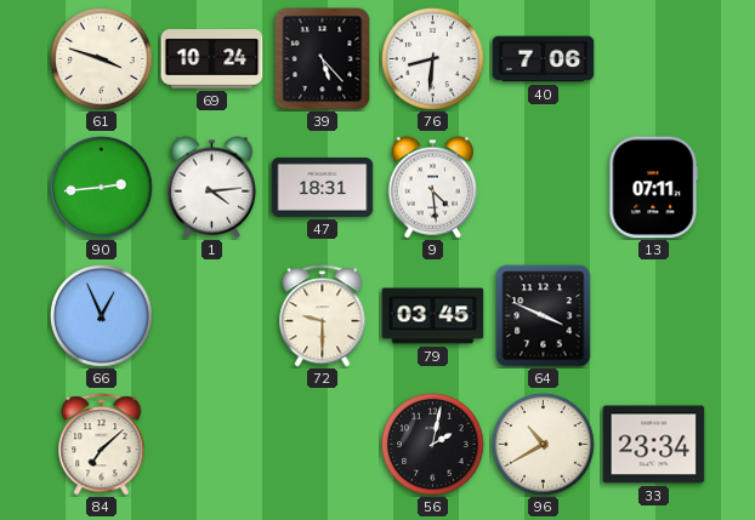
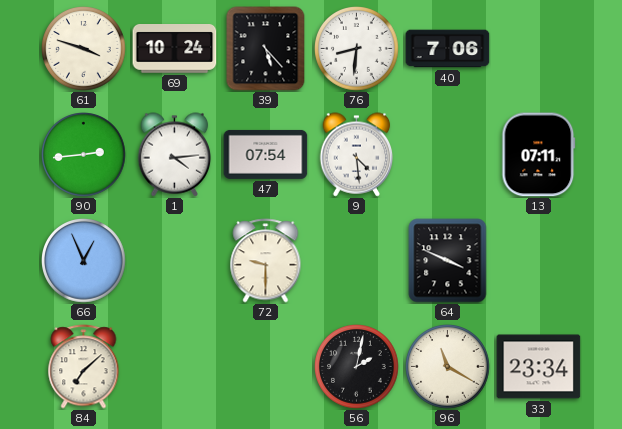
47: 18:31 -> 07:54
79: 03:45 -> none
96: 10:40 -> 11:20
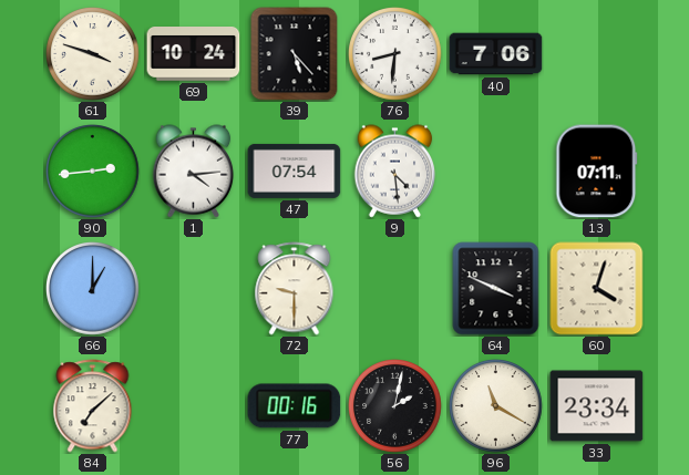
66: 12:56 -> 1:00
60: none -> 4:03
77: none -> 00:16
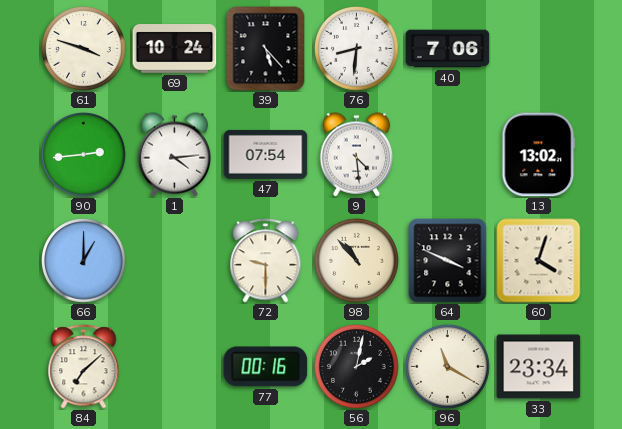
13: 07:11 -> 13:02
98: none -> 10:53
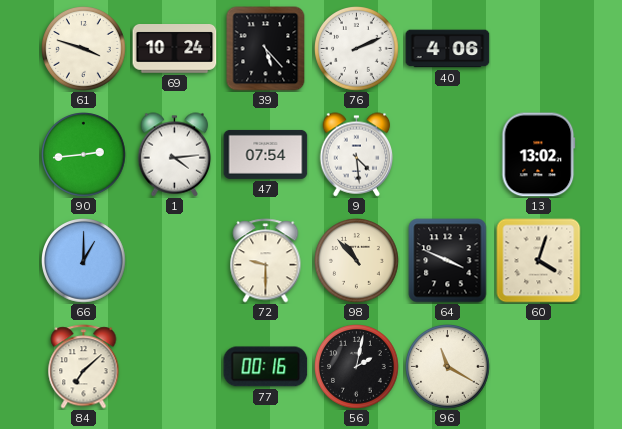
76: 8:31 -> 2:11
40: 7:06 -> 4:06
33: 23:34 -> none
